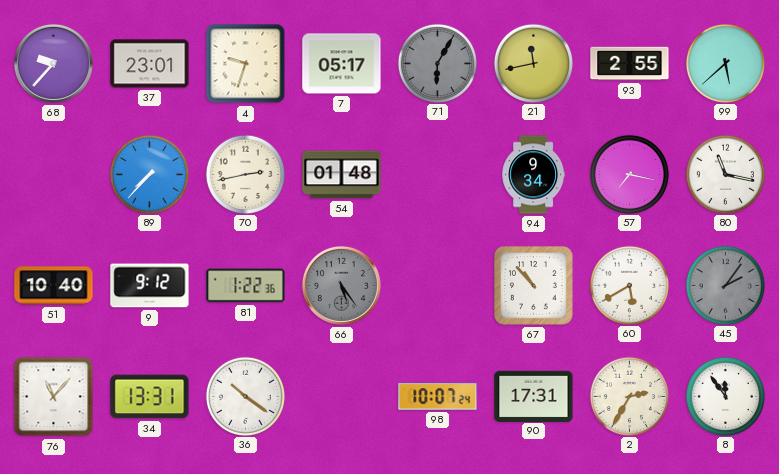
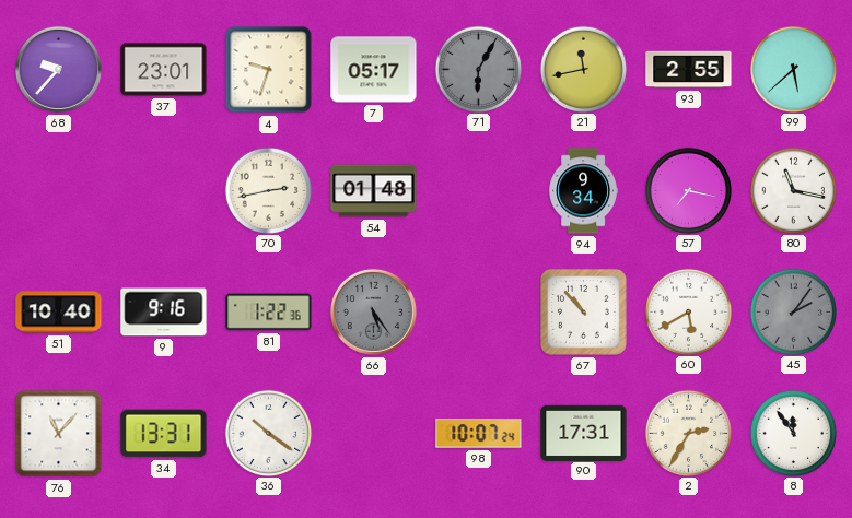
89: 7:37 -> none
9: 9:12 -> 9:16
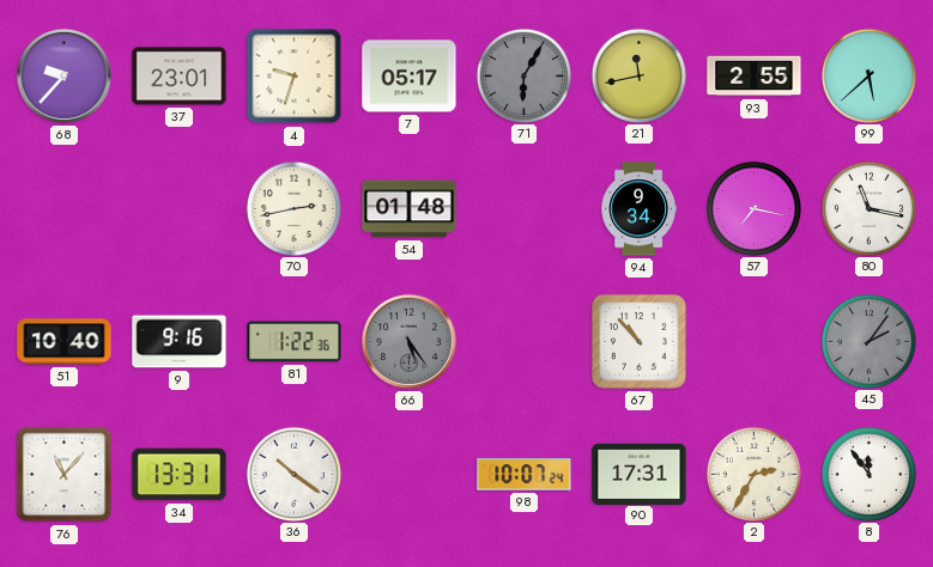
60: 5:40 -> none
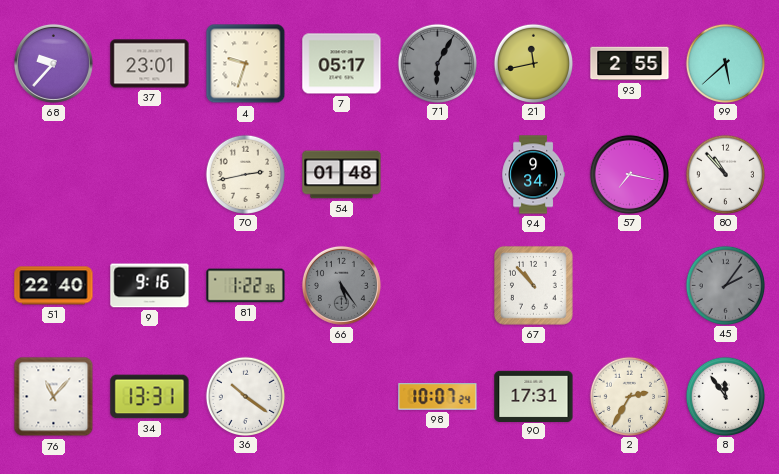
80: 11:17 -> 10:53
51: 10:40 -> 22:40
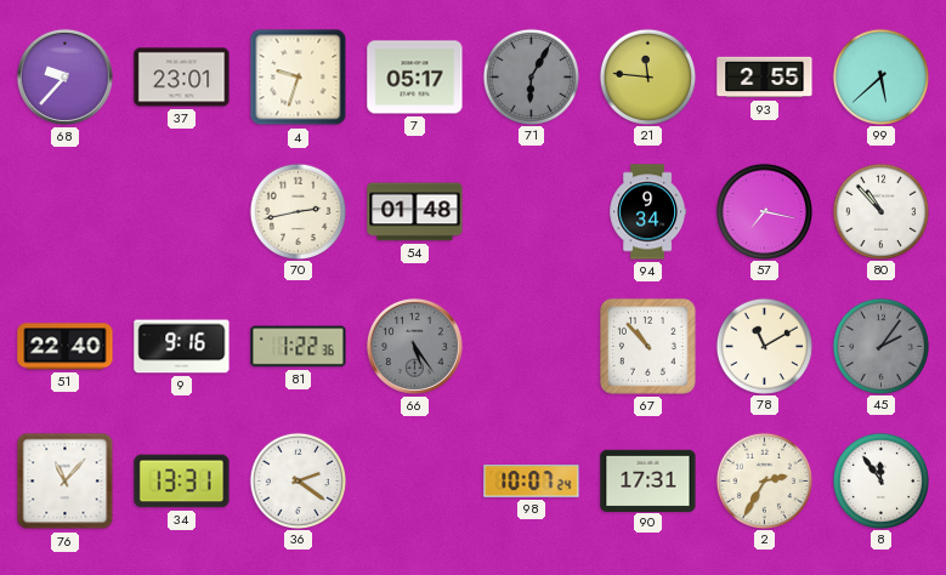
21: 11:43 -> 11:46
78: none -> 11:10
36: 10:21 -> 2:21
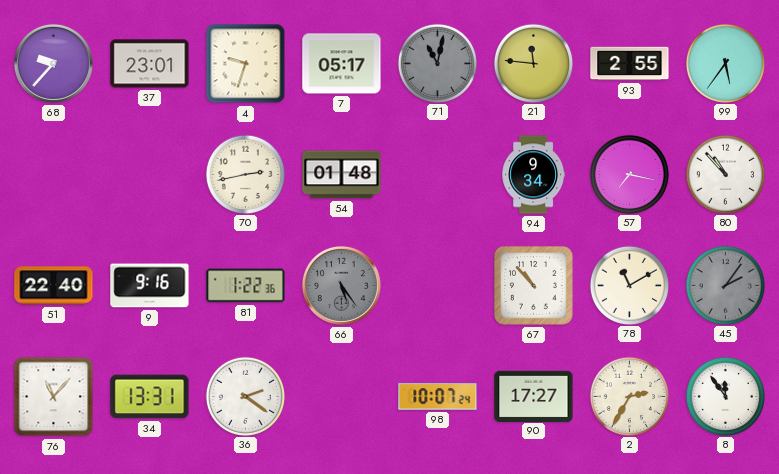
71: 6:05 -> 11:02
99: 5:38 -> 5:36
90: 17:31 -> 17:27
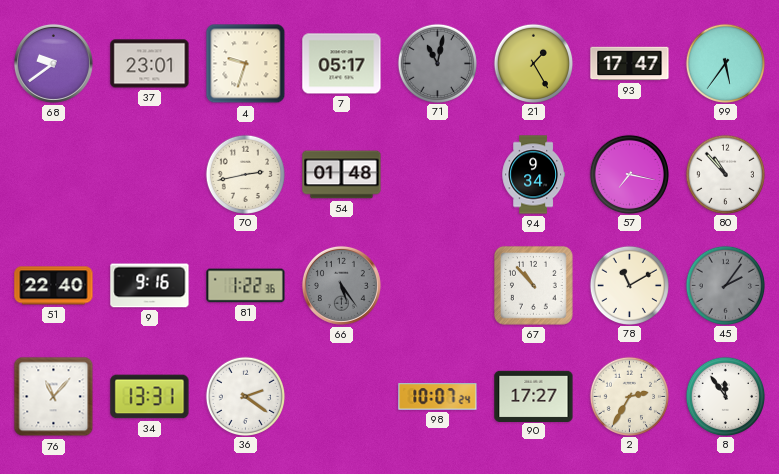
68: 9:37 -> 9:39
21: 11:46 -> 1:25
93: 2:55 -> 17:47
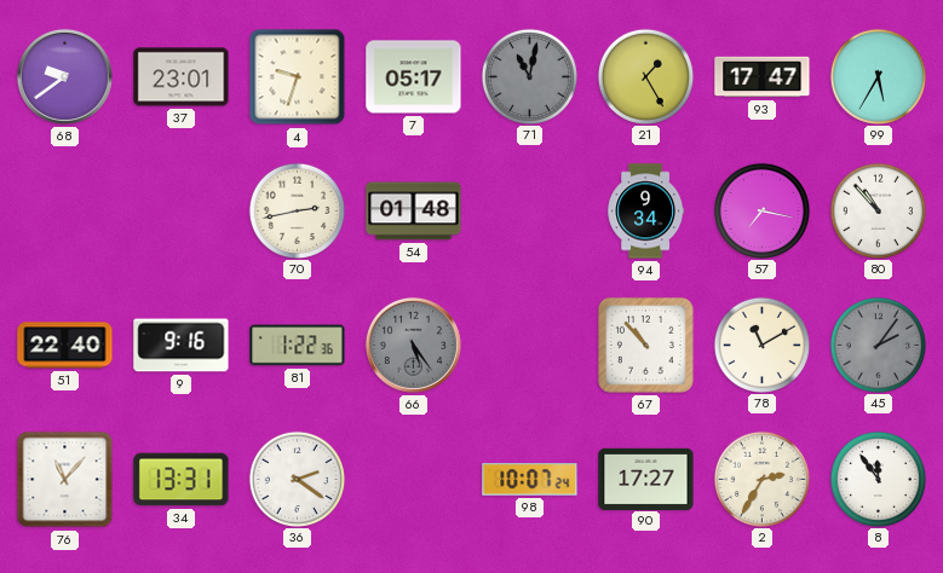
99: 5:36 -> 5:35
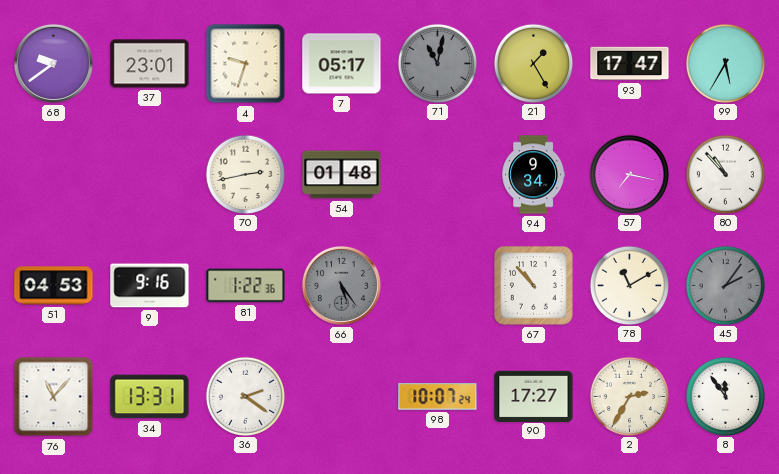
51: 22:40 -> 04:53
